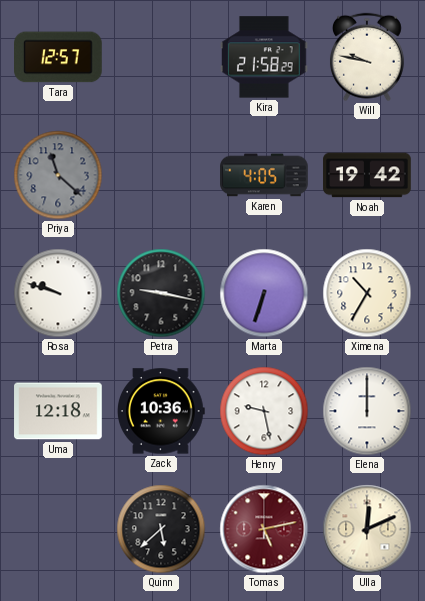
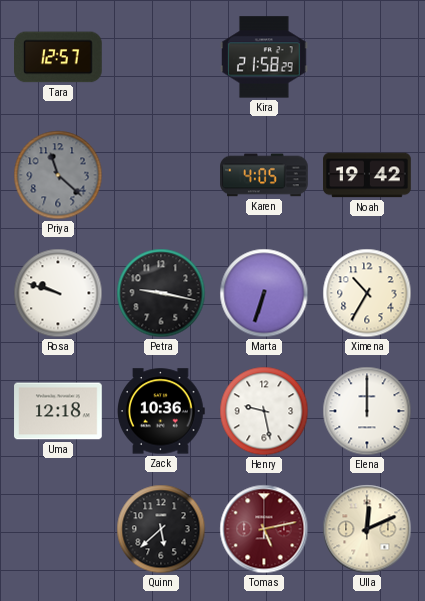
Will: 9:47 -> none
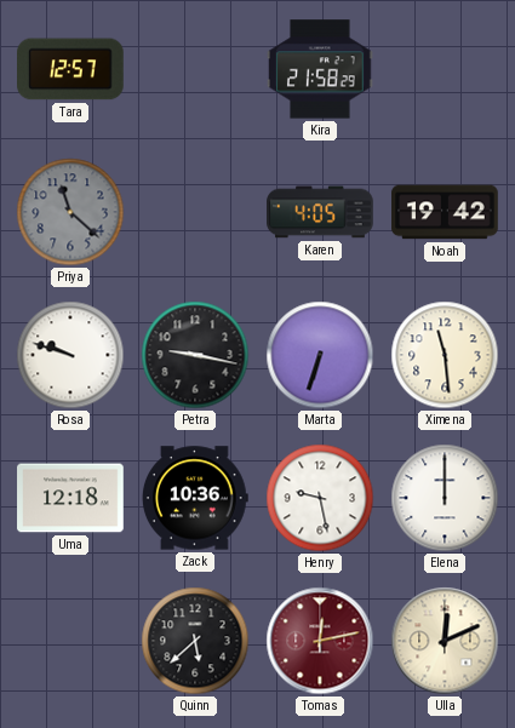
Ximena: 10:35 -> 11:29
Tomas: 5:13 -> 12:13
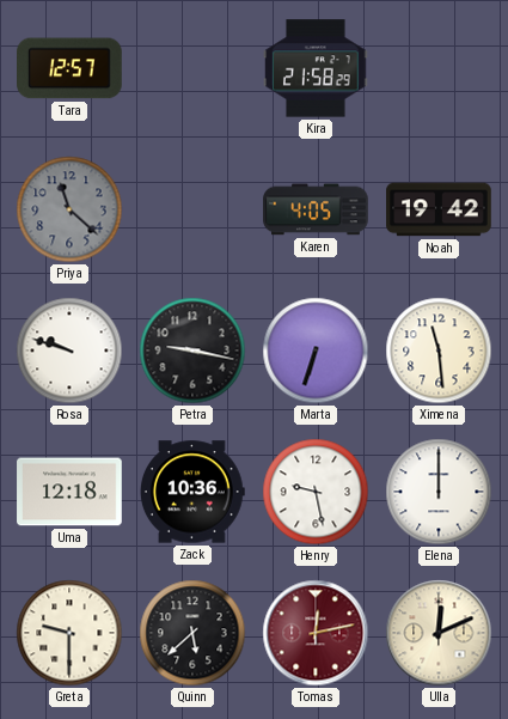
Greta: none -> 9:30
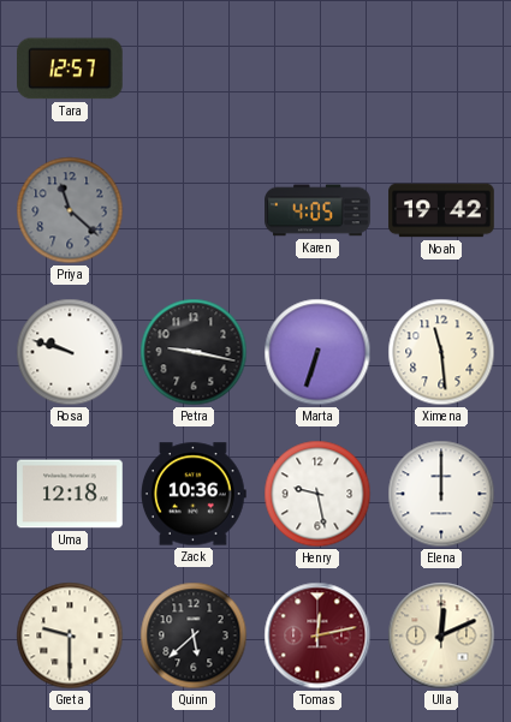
Kira: 21:58 -> none
